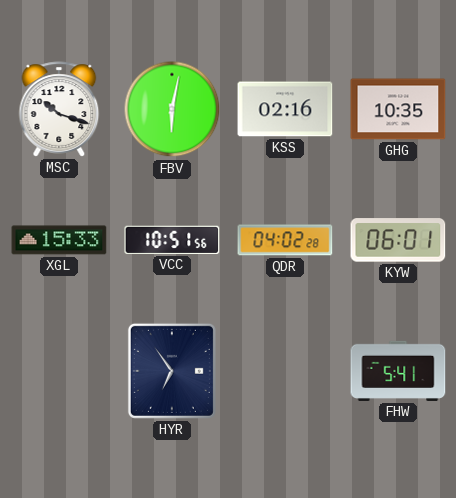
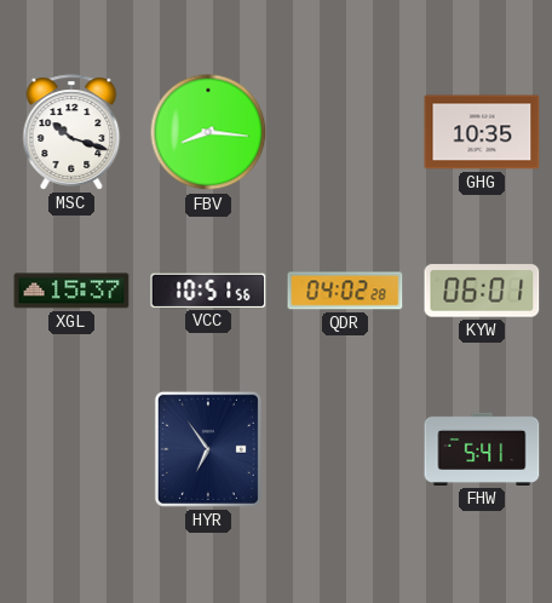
FBV: 6:02 -> 8:16
KSS: 02:16 -> none
XGL: 15:33 -> 15:37
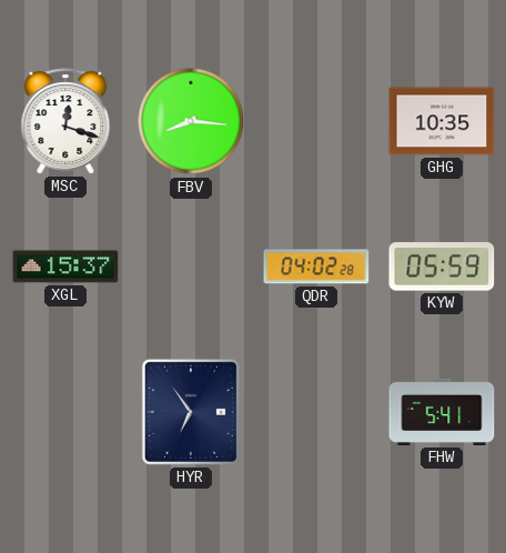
MSC: 10:18 -> 12:18
VCC: 10:51 -> none
KYW: 06:01 -> 05:59
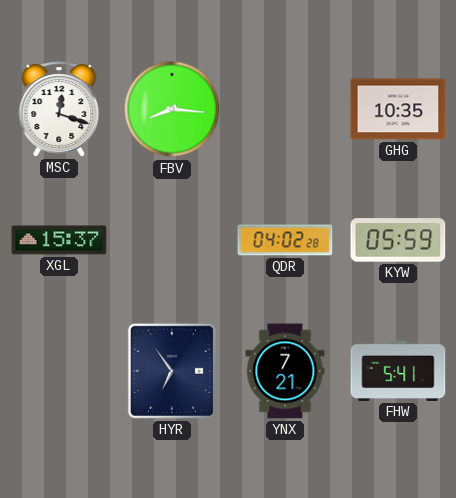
YNX: none -> 7:21
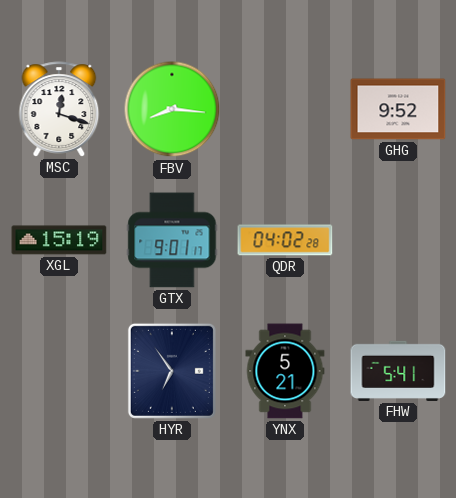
GHG: 10:35 -> 9:52
XGL: 15:37 -> 15:19
GTX: none -> 9:01
KYW: 05:59 -> none
YNX: 7:21 -> 5:21
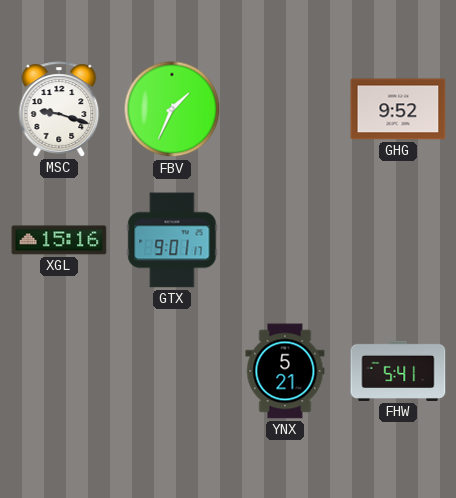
MSC: 12:18 -> 9:18
FBV: 8:16 -> 1:34
XGL: 15:19 -> 15:16
QDR: 04:02 -> none
HYR: 6:54 -> none
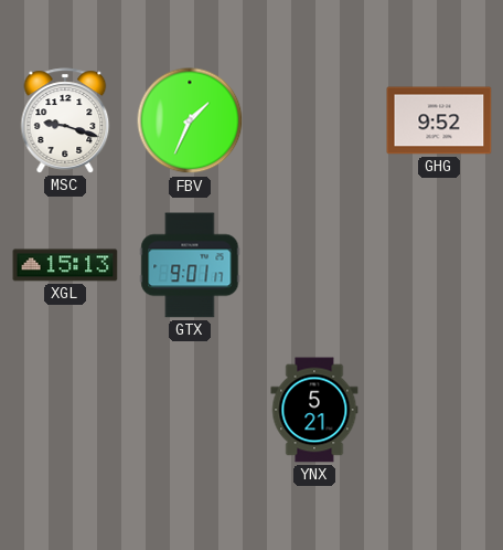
XGL: 15:16 -> 15:13
FHW: 5:41 -> none
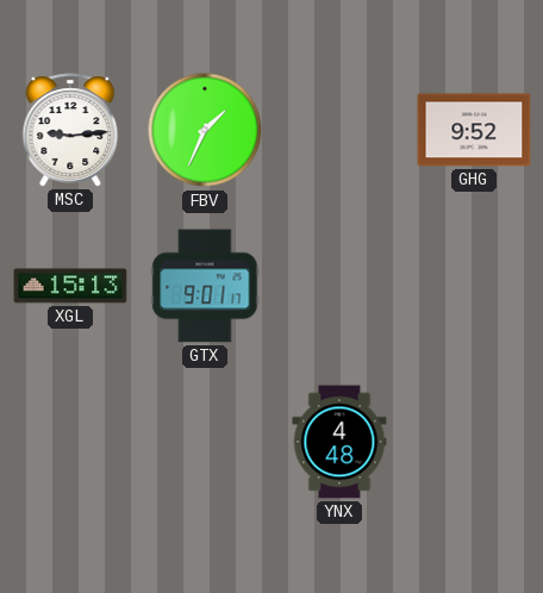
MSC: 9:18 -> 9:14
YNX: 5:21 -> 4:48
